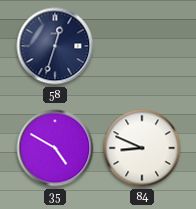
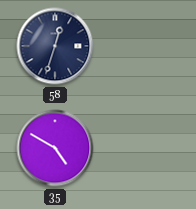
84: 8:49 -> none
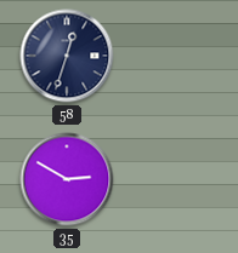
35: 4:50 -> 2:50
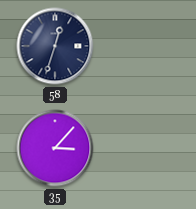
35: 2:50 -> 3:07
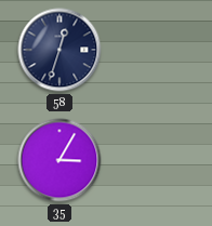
35: 3:07 -> 3:05
